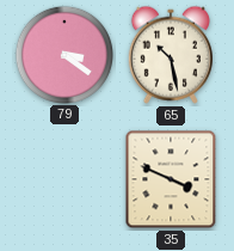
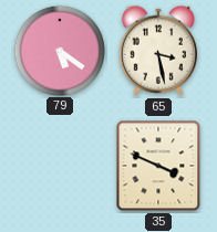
79: 3:21 -> 5:21
65: 10:28 -> 3:28
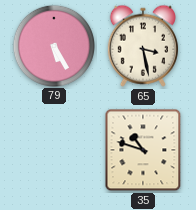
79: 5:21 -> 5:25
35: 3:49 -> 10:48
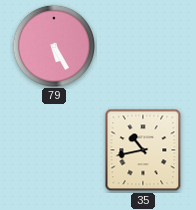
65: 3:28 -> none
35: 10:48 -> 10:43
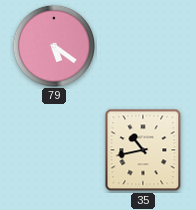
79: 5:25 -> 5:21
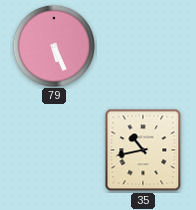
79: 5:21 -> 5:26
